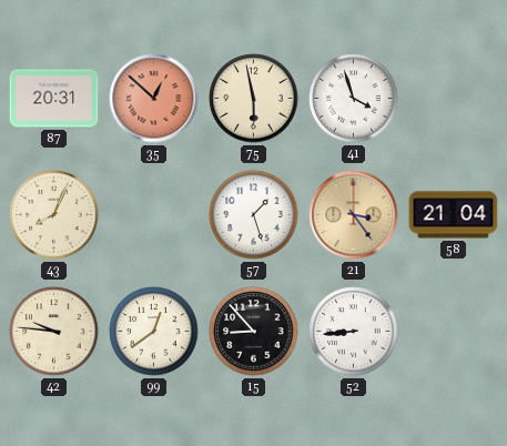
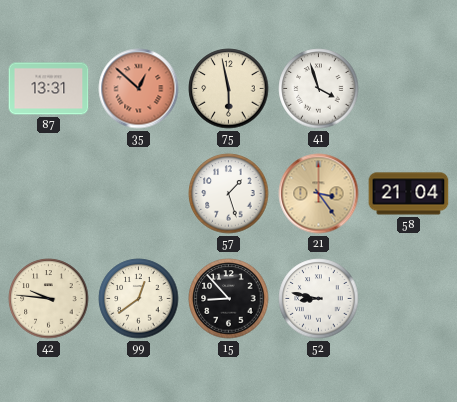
87: 20:31 -> 13:31
43: 8:04 -> none
52: 8:44 -> 8:47
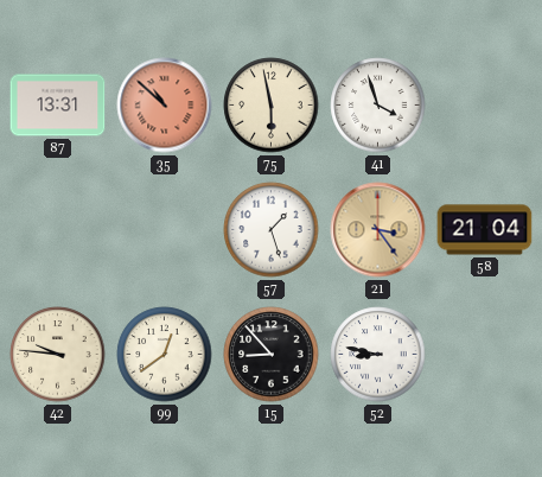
35: 12:52 -> 10:52
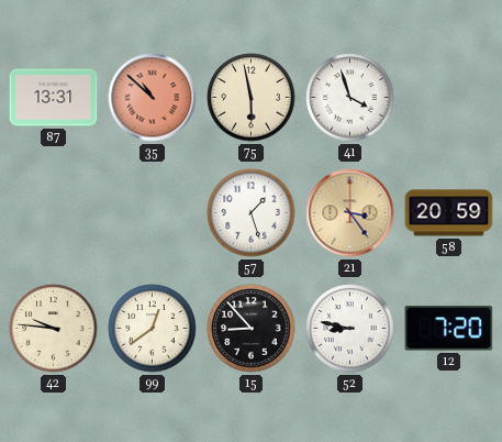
58: 21:04 -> 20:59
12: none -> 7:20
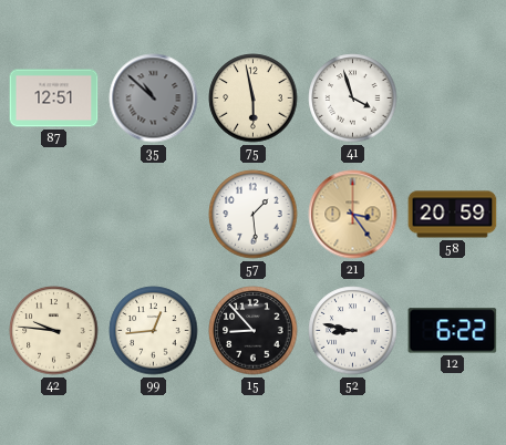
87: 13:31 -> 12:51
35 dial: salmon -> grey
57: 1:27 -> 1:29
99: 12:39 -> 12:44
12: 7:20 -> 6:22
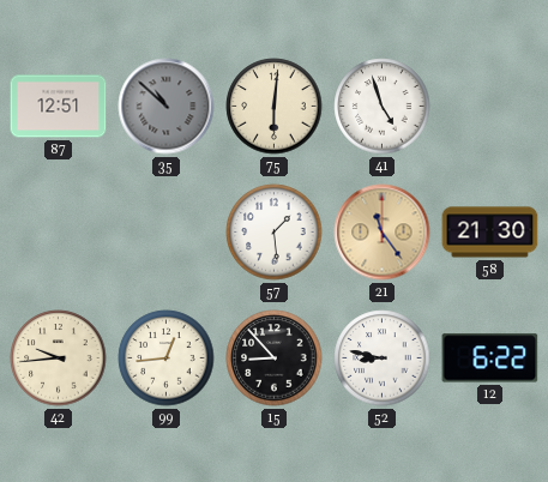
75: 5:58 -> 6:01
41: 3:57 -> 4:57
21: 3:24 -> 11:24
58: 20:59 -> 21:30
42: 9:46 -> 9:44
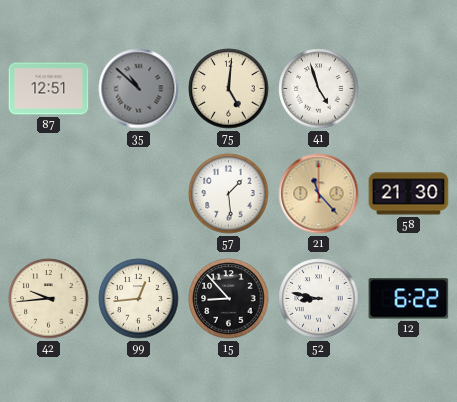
75: 6:01 -> 5:01
21: 11:24 -> 11:23
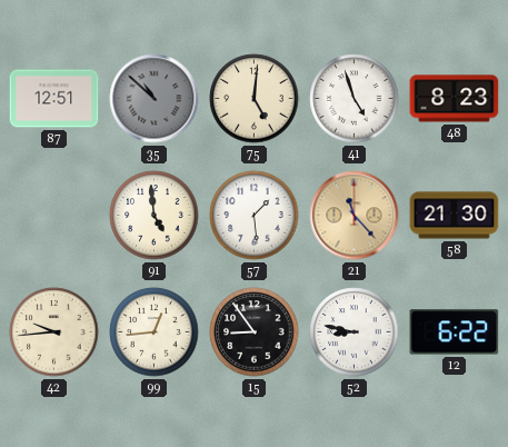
48: none -> 8:23
91: none -> 4:59
15: 8:53 -> 8:54
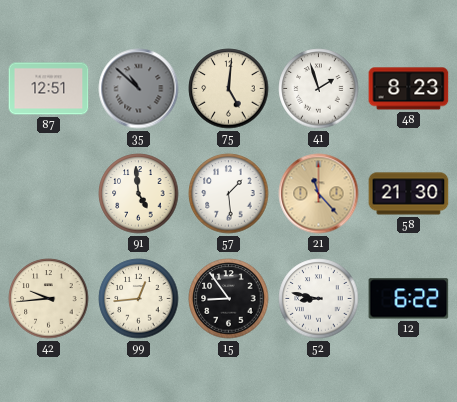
41: 4:57 -> 1:57
